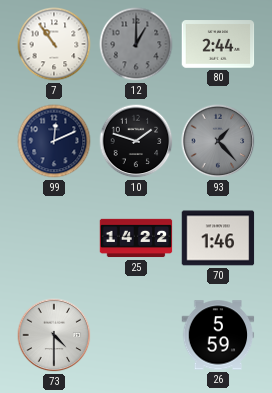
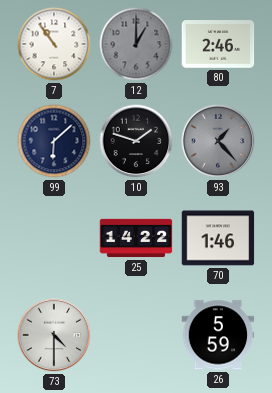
80: 2:44 -> 2:46
99: 12:11 -> 6:08
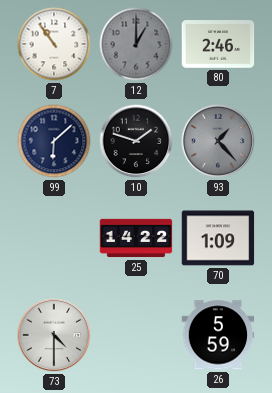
70: 1:46 -> 1:09
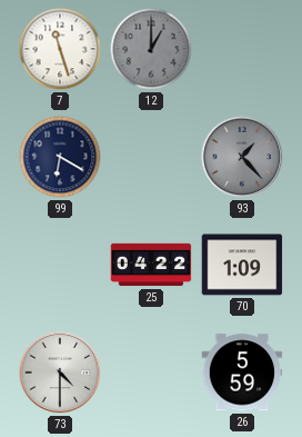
7: 10:54 -> 11:27
80: 2:46 -> none
99: 6:08 -> 6:20
10: 1:48 -> none
25: 14:22 -> 04:22
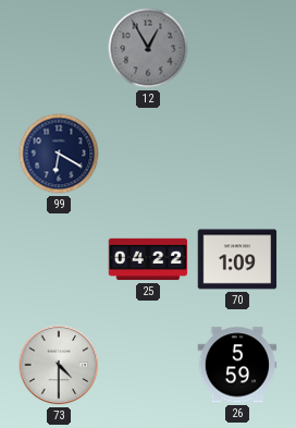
7: 11:27 -> none
12: 1:00 -> 12:55
93: 1:23 -> none
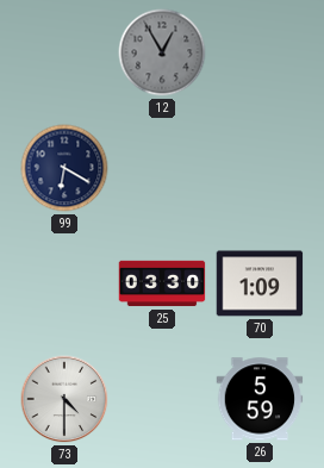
25: 04:22 -> 03:30
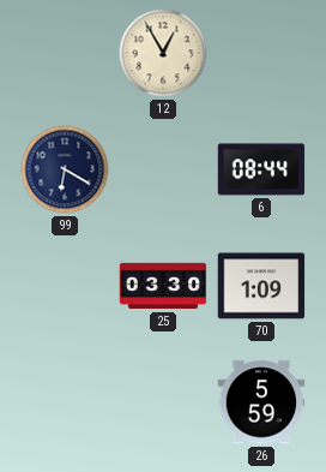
12 dial: grey -> cream
6: none -> 08:44
73: 4:30 -> none
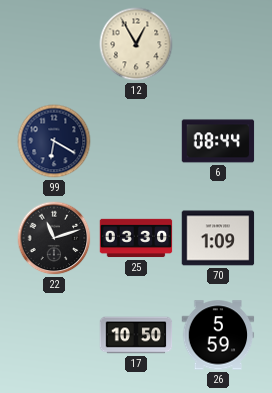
22: none -> 11:12
17: none -> 10:50
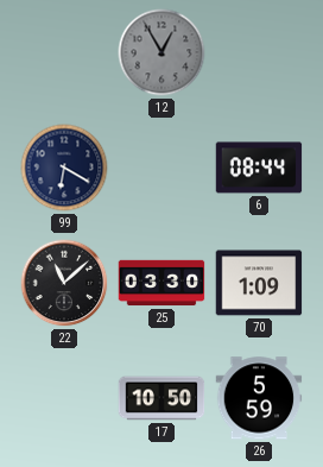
12 dial: cream -> grey
22: 11:12 -> 11:08
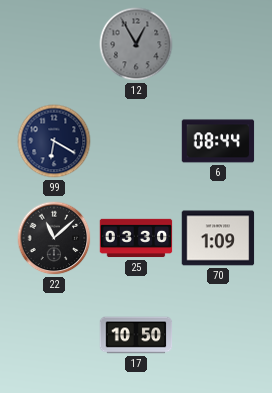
26: 5:59 -> none
